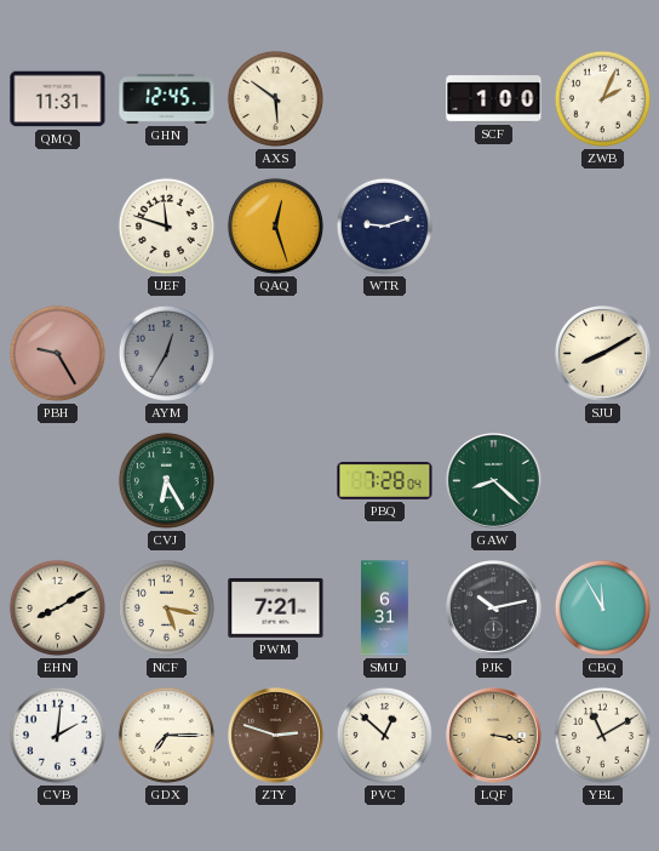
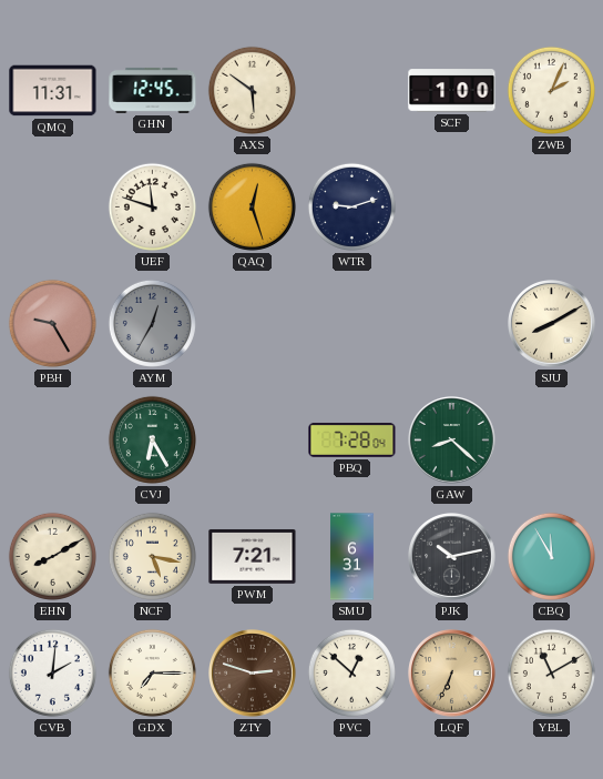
LQF: 3:17 -> 6:34
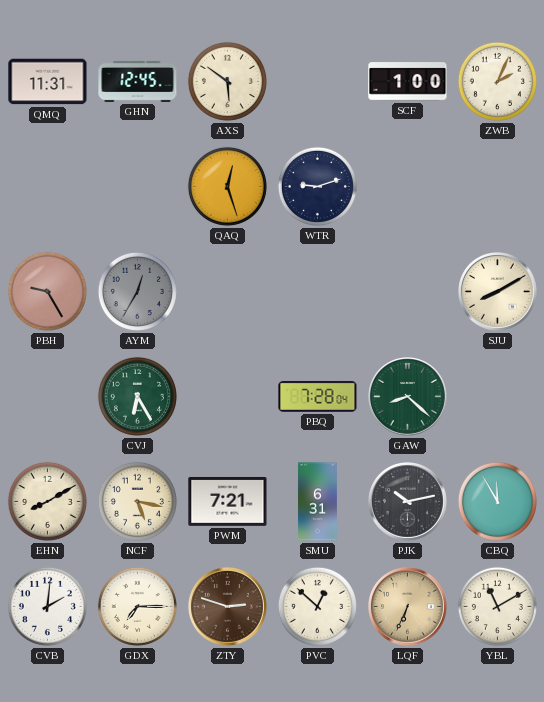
UEF: 11:48 -> none
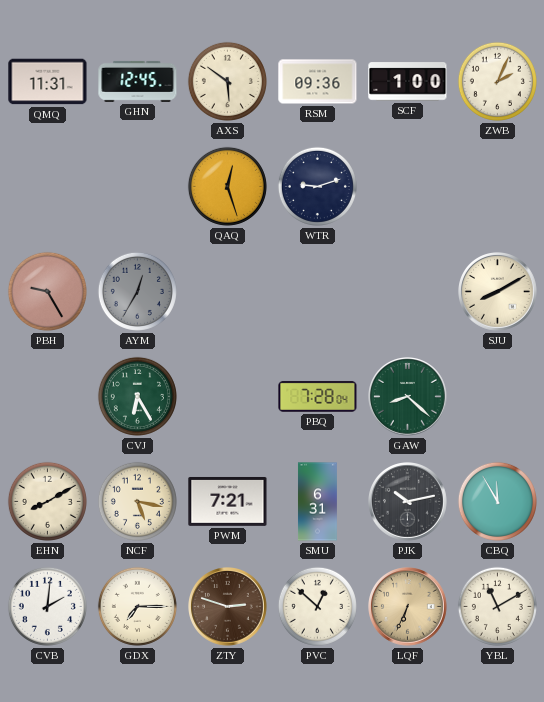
RSM: none -> 09:36
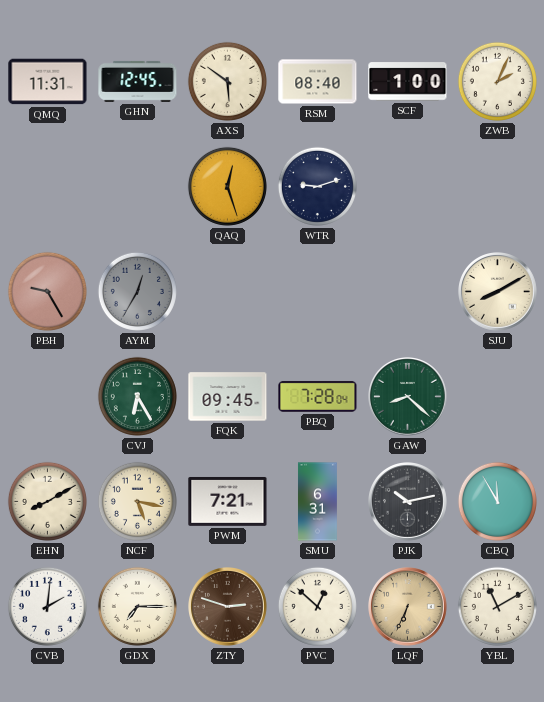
RSM: 09:36 -> 08:40
FQK: none -> 09:45
